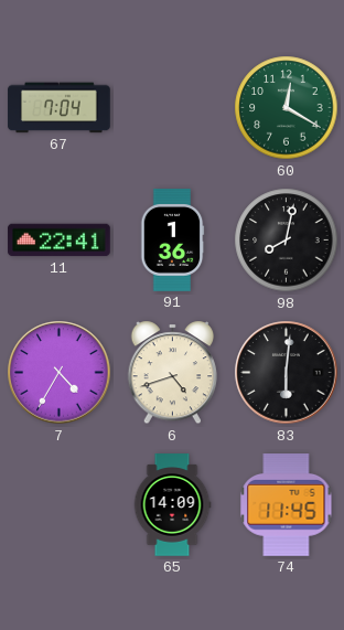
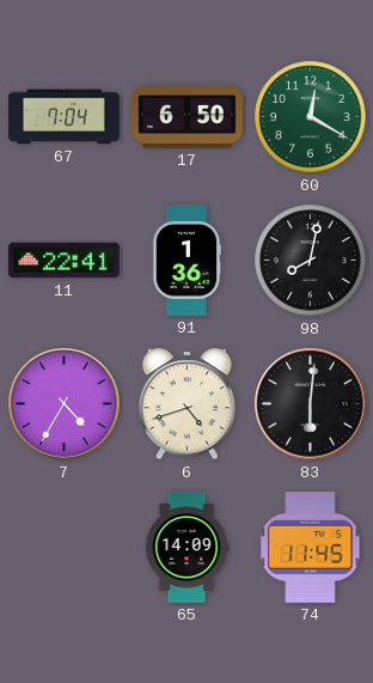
17: none -> 6:50
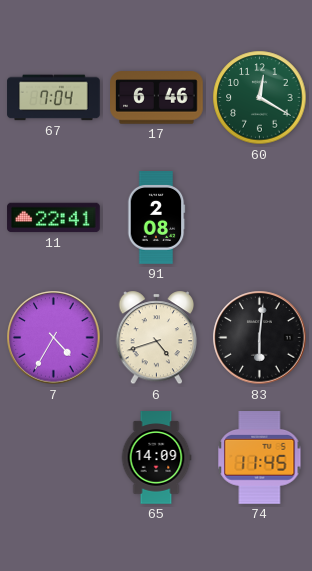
17: 6:50 -> 6:46
91: 1:36 -> 2:08
98: 8:02 -> none
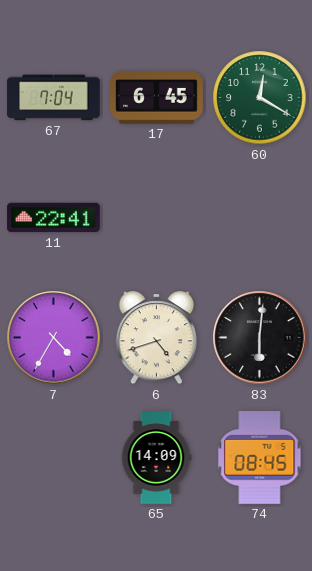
17: 6:46 -> 6:45
91: 2:08 -> none
74: 11:45 -> 08:45
